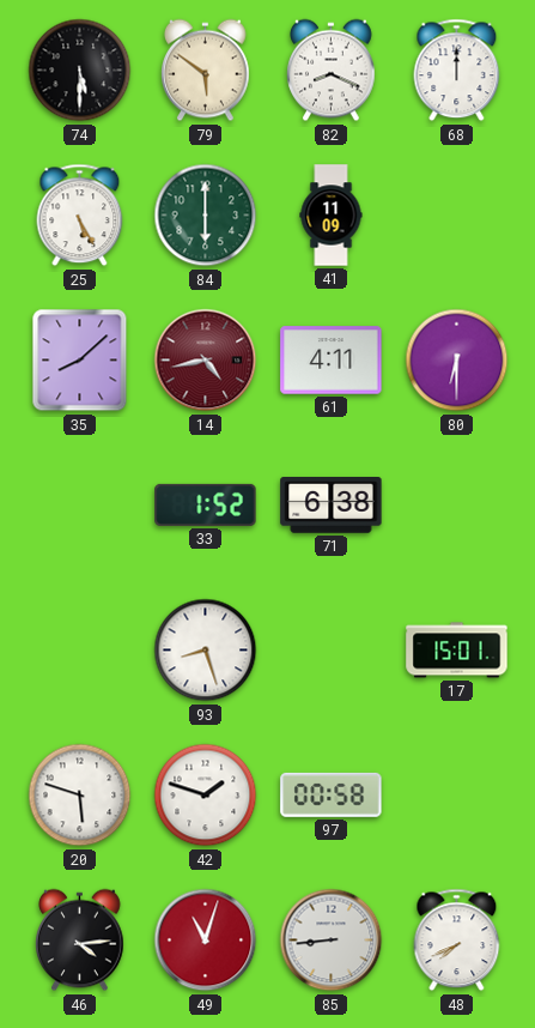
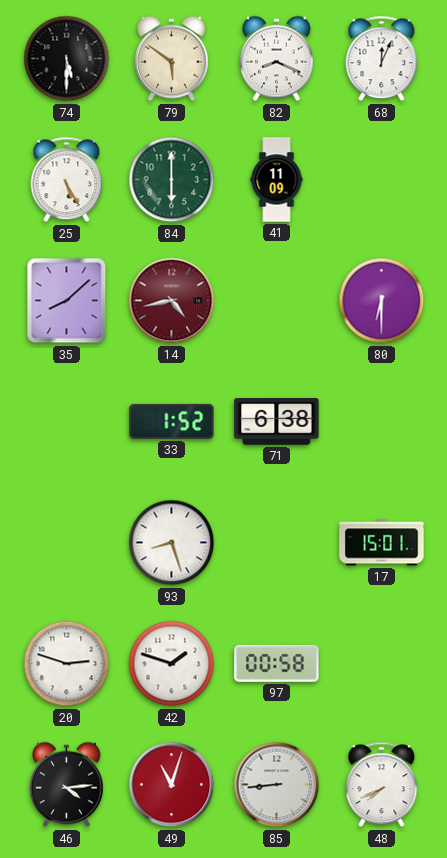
68: 12:00 -> 12:04
61: 4:11 -> none
20: 5:48 -> 2:48
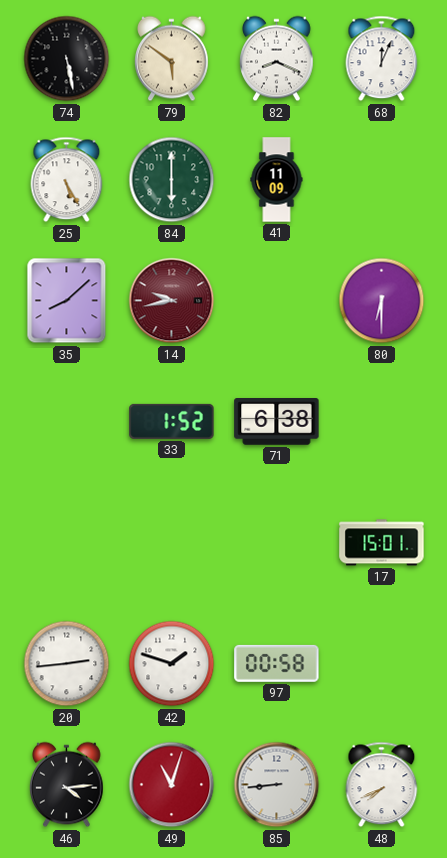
74: 5:30 -> 5:28
14: 4:43 -> 9:43
93: 8:27 -> none
20: 2:48 -> 2:44
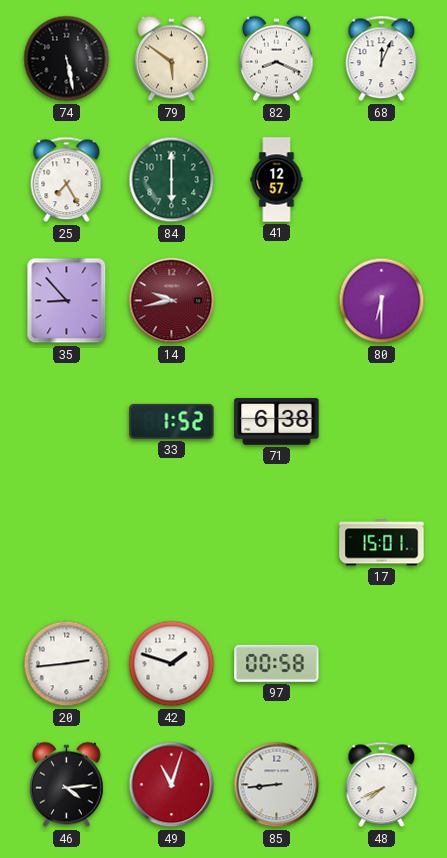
25: 5:25 -> 7:25
41: 11:09 -> 12:57
35: 8:08 -> 8:53
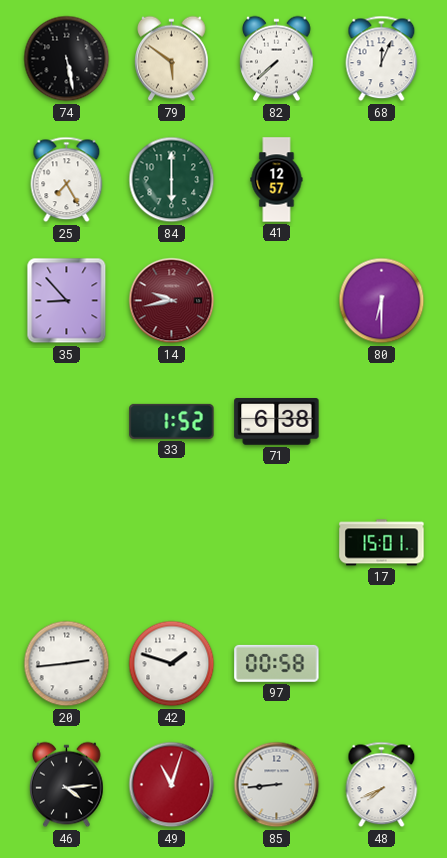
82: 8:19 -> 7:38
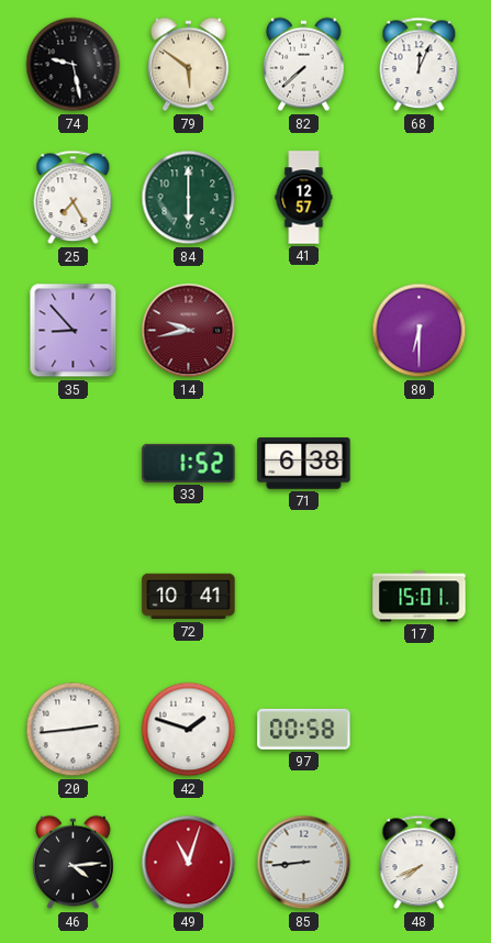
74: 5:28 -> 9:28
72: none -> 10:41
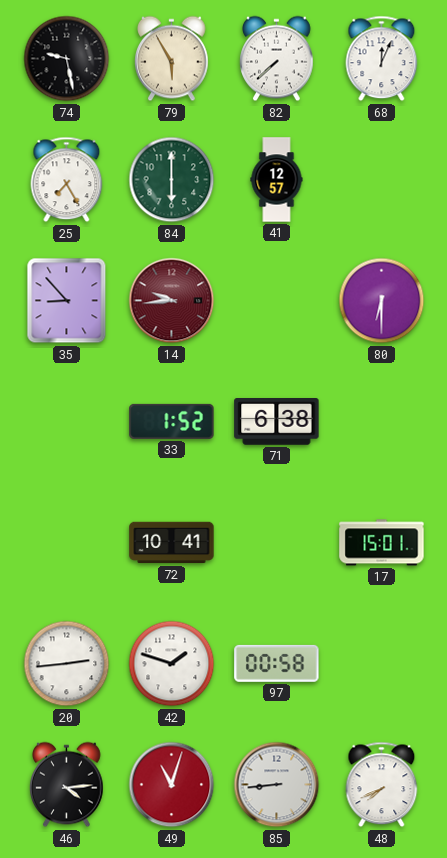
79: 5:51 -> 5:55
14: 9:43 -> 9:44
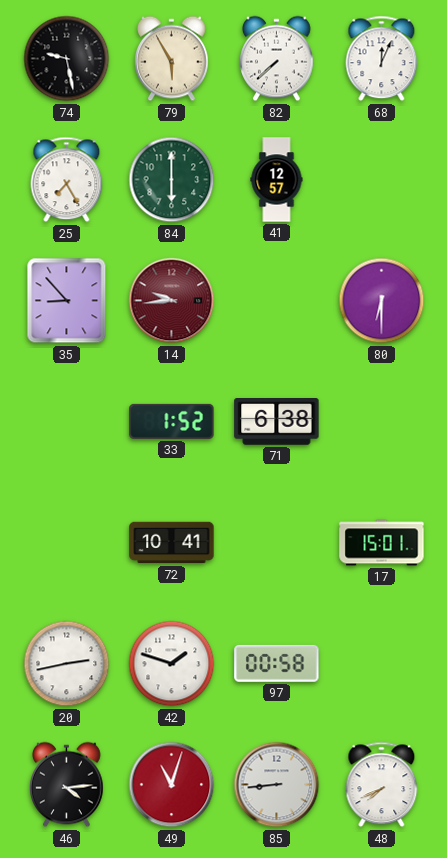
20: 2:44 -> 2:43
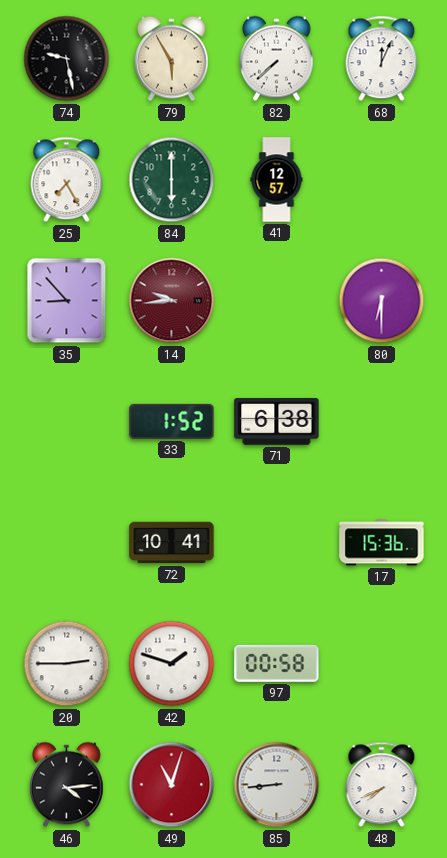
17: 15:01 -> 15:36
20: 2:43 -> 2:45
